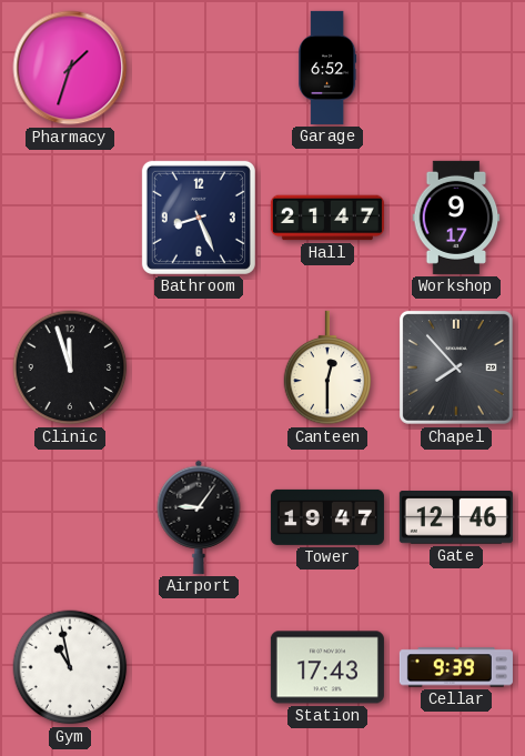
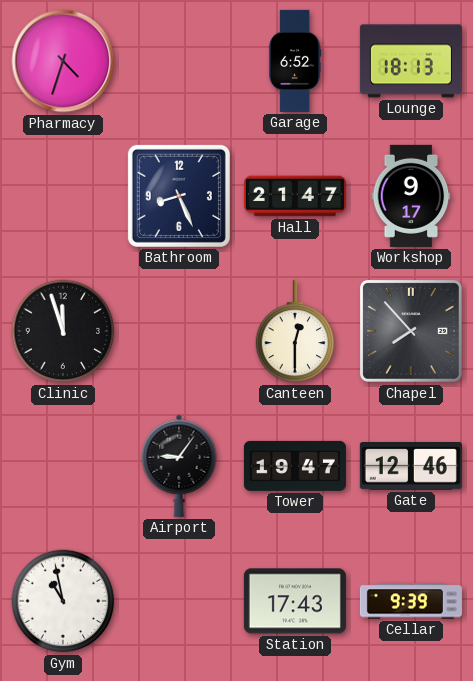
Pharmacy: 1:33 -> 4:33
Lounge: none -> 18:13
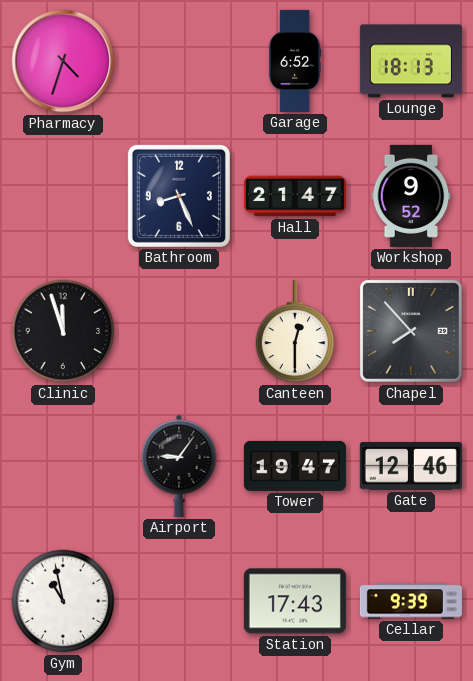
Workshop: 9:17 -> 9:52
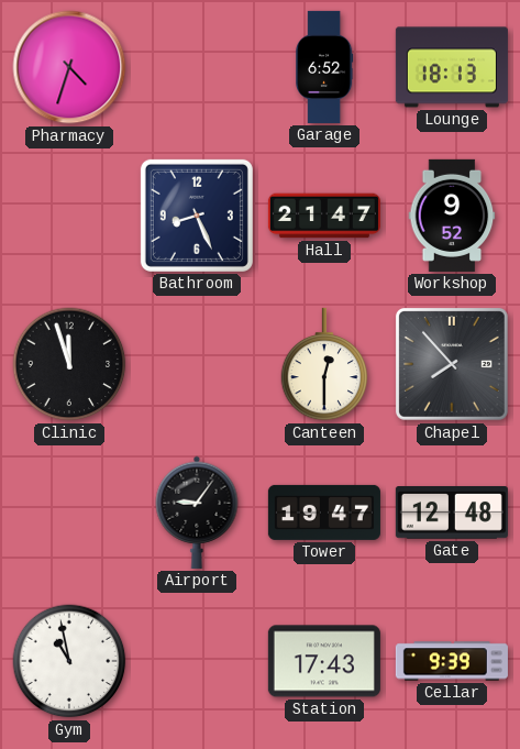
Gate: 12:46 -> 12:48
